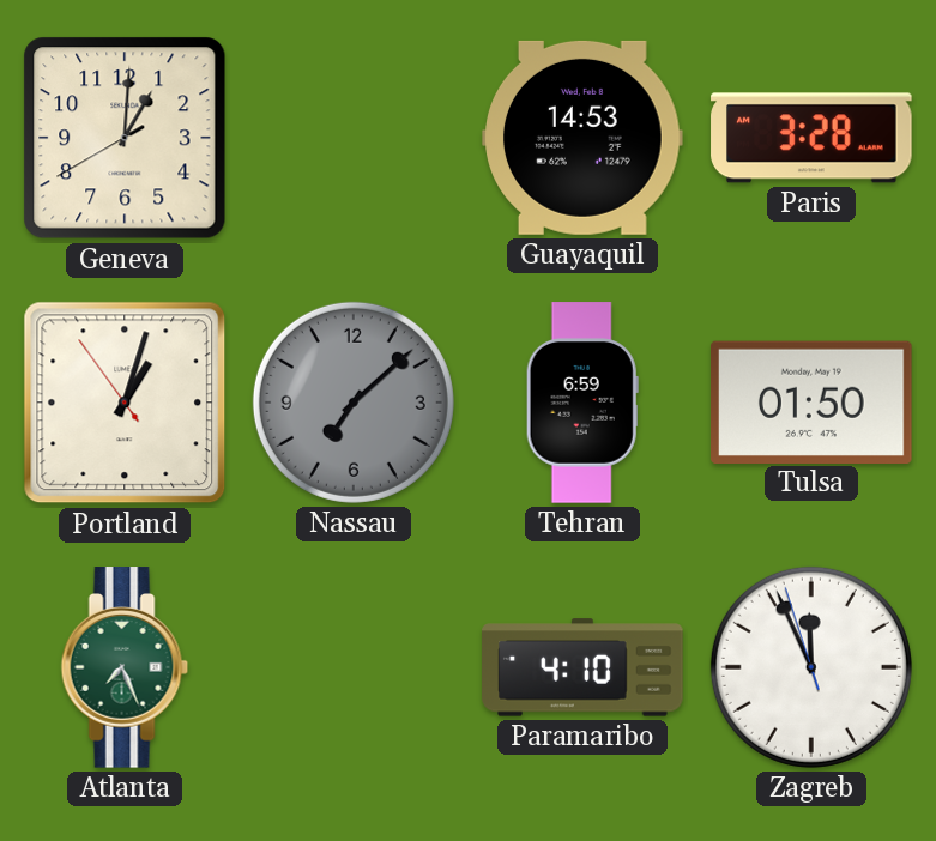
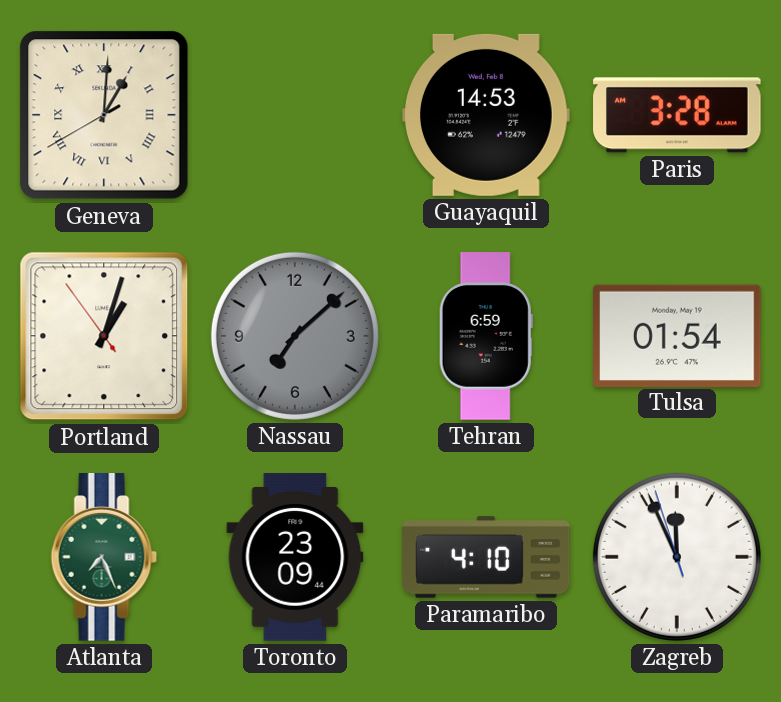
Geneva numerals: Arabic -> Roman
Tulsa: 01:50 -> 01:54
Toronto: none -> 23:09
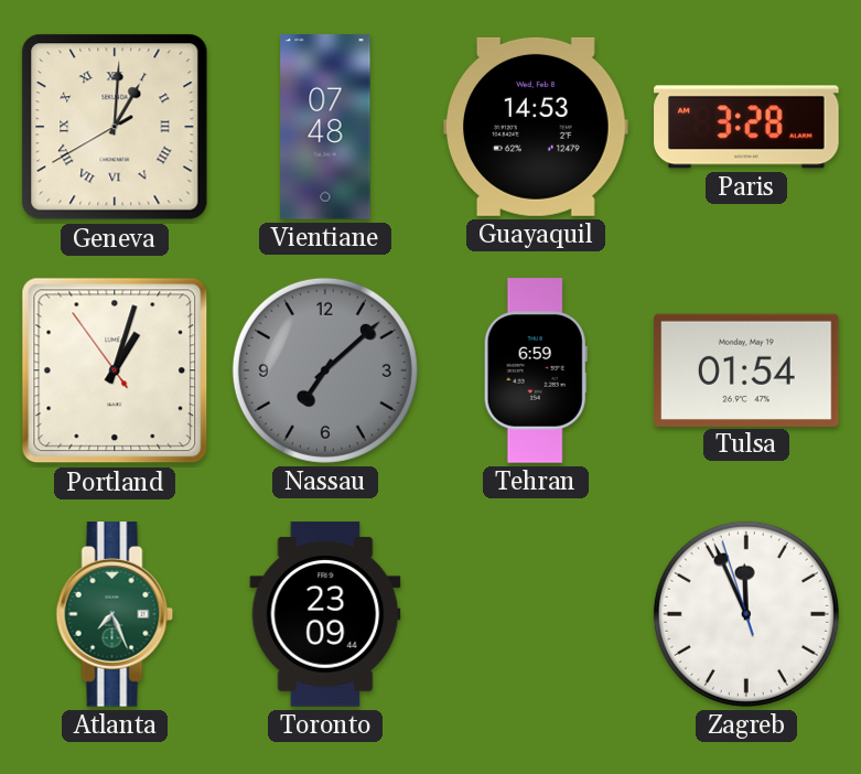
Vientiane: none -> 07:48
Paramaribo: 4:10 -> none
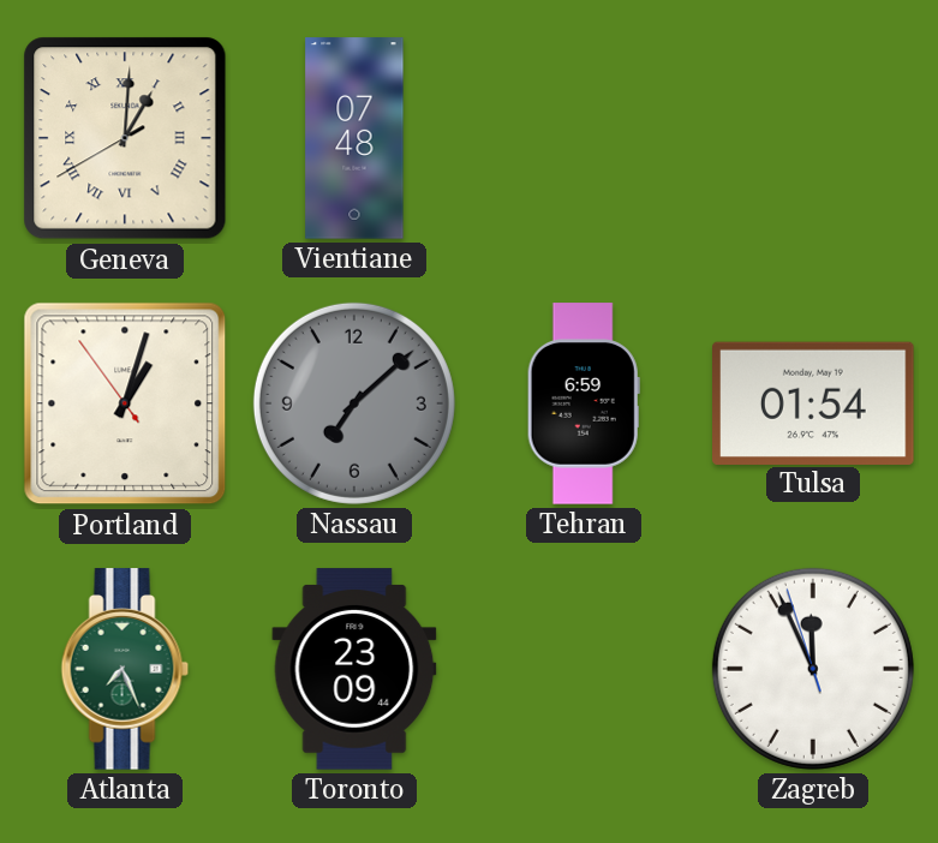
Guayaquil: 14:53 -> none
Paris: 3:28 -> none
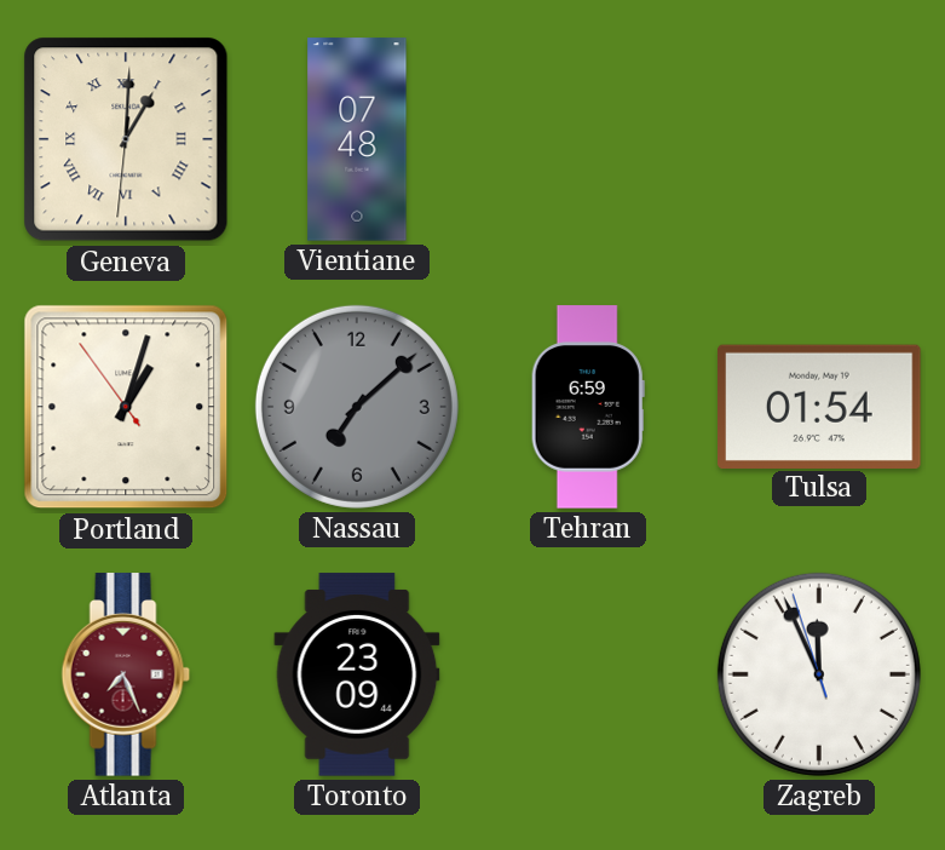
Geneva: 1:00:40 -> 1:00:31
Atlanta dial: green -> burgundy
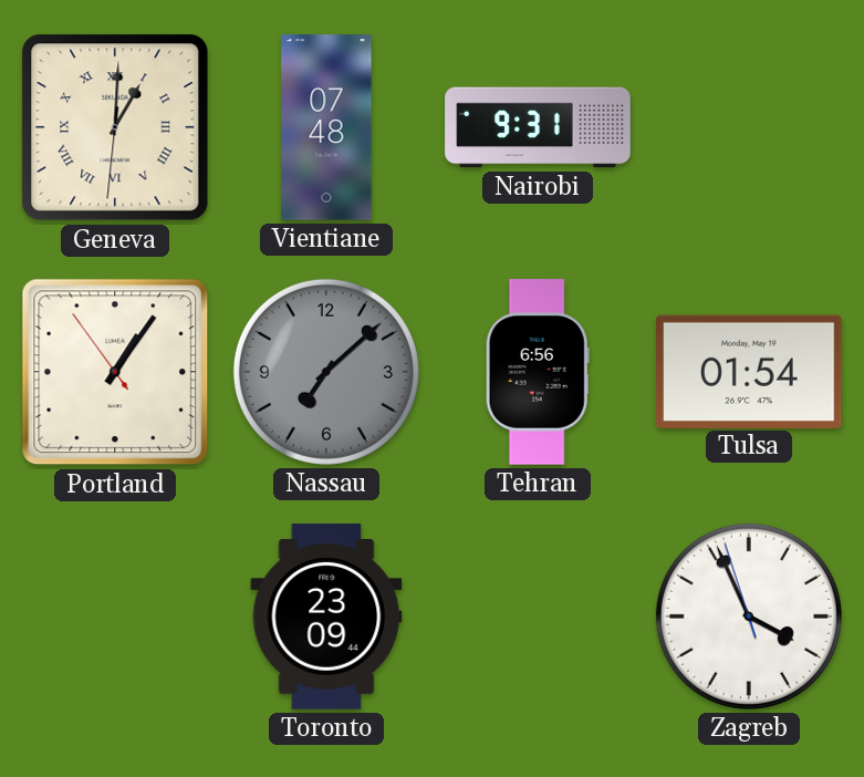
Nairobi: none -> 9:31
Portland: 1:02 -> 1:05
Tehran: 6:59 -> 6:56
Atlanta: 7:26 -> none
Zagreb: 11:55 -> 3:55
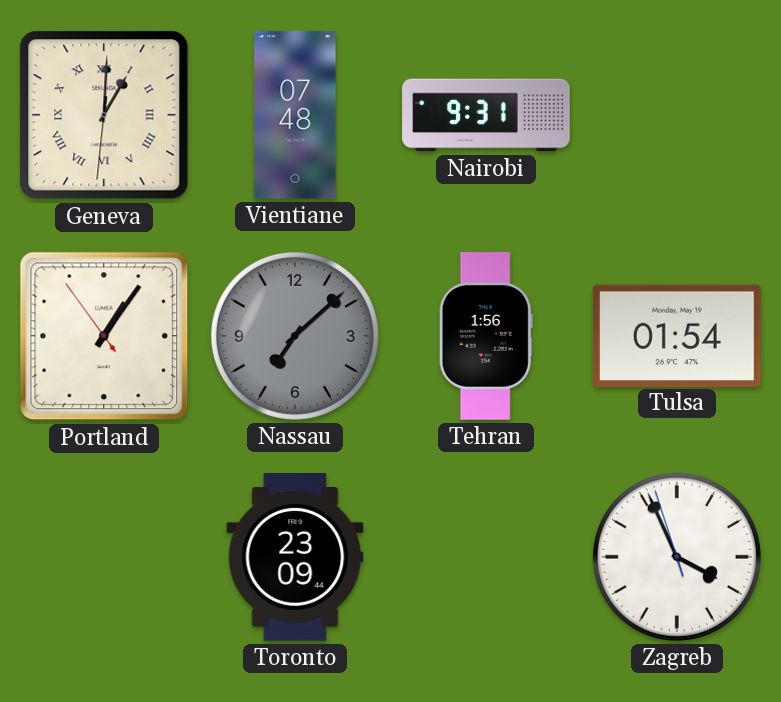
Tehran: 6:56 -> 1:56
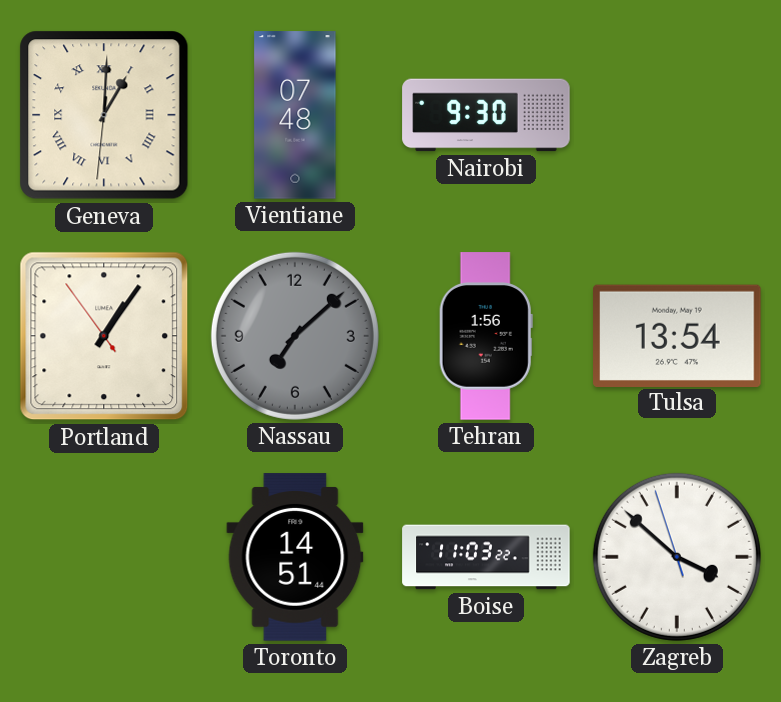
Nairobi: 9:31 -> 9:30
Tulsa: 01:54 -> 13:54
Toronto: 23:09 -> 14:51
Boise: none -> 11:03
Zagreb: 3:55 -> 3:51
